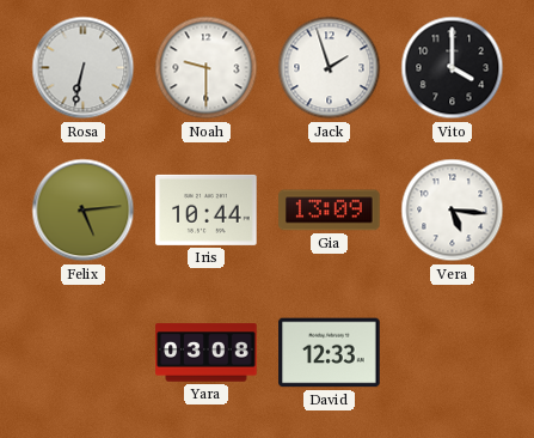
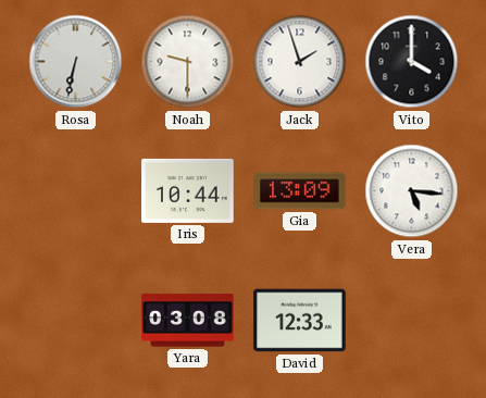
Felix: 5:14 -> none
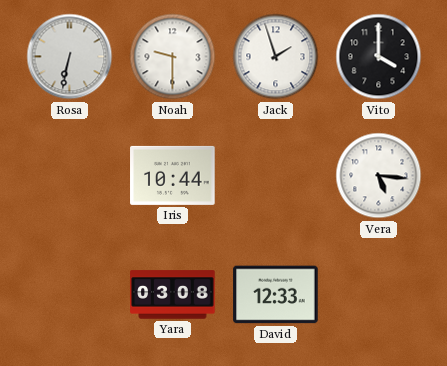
Gia: 13:09 -> none
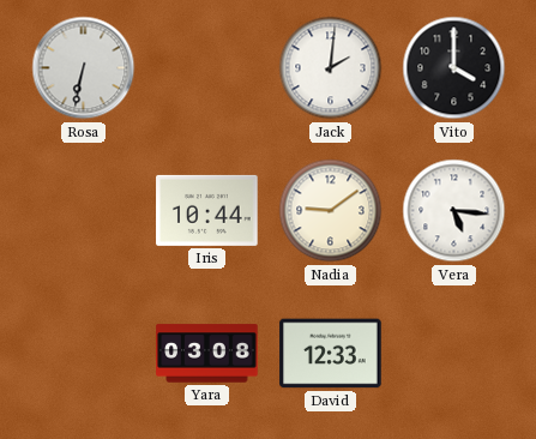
Noah: 9:30 -> none
Jack: 1:57 -> 2:01
Nadia: none -> 9:09
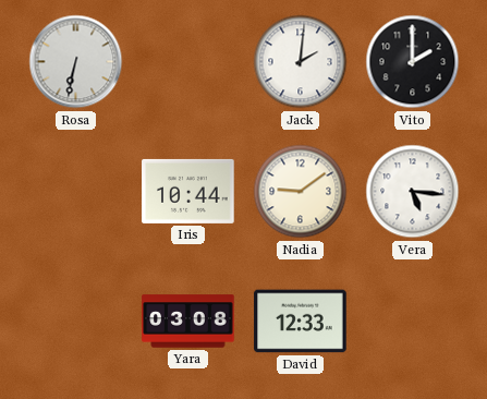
Vito: 4:00 -> 2:00
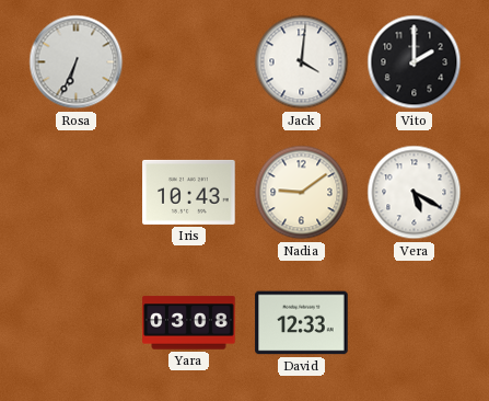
Rosa: 6:32 -> 6:34
Jack: 2:01 -> 4:01
Iris: 10:44 -> 10:43
Vera: 5:16 -> 5:20
